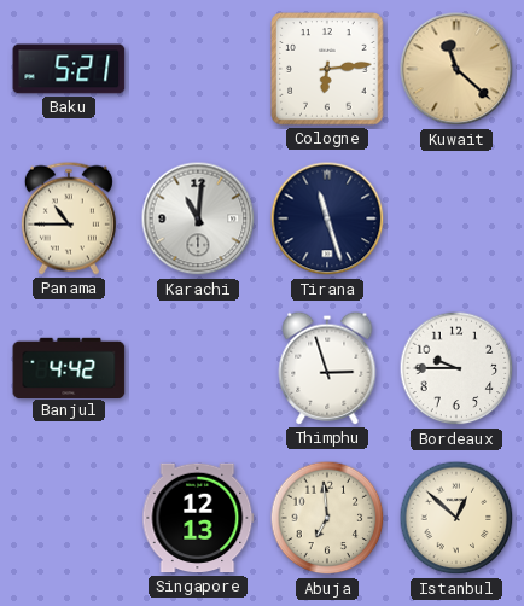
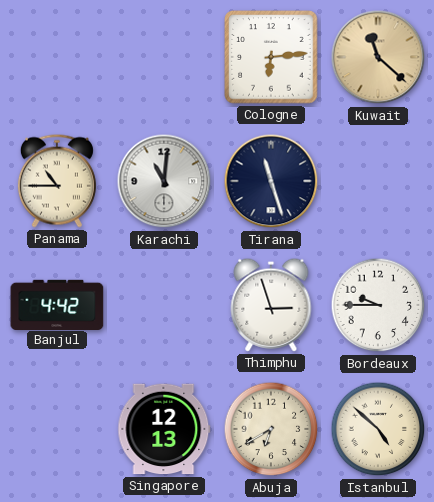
Baku: 5:21 -> none
Abuja: 6:59 -> 6:40
Istanbul: 12:52 -> 4:52
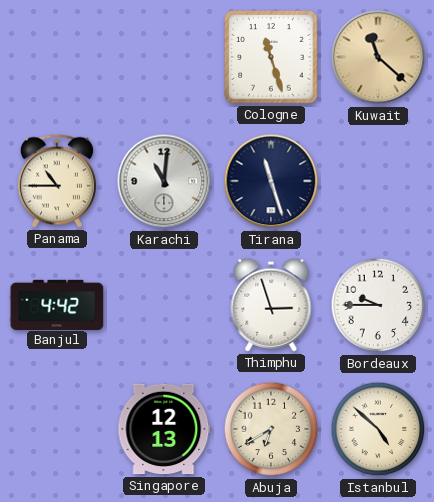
Cologne: 6:14 -> 11:27
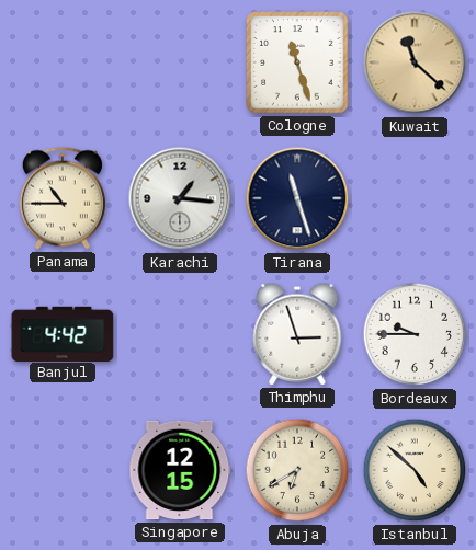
Karachi: 11:01 -> 1:16
Singapore: 12:13 -> 12:15
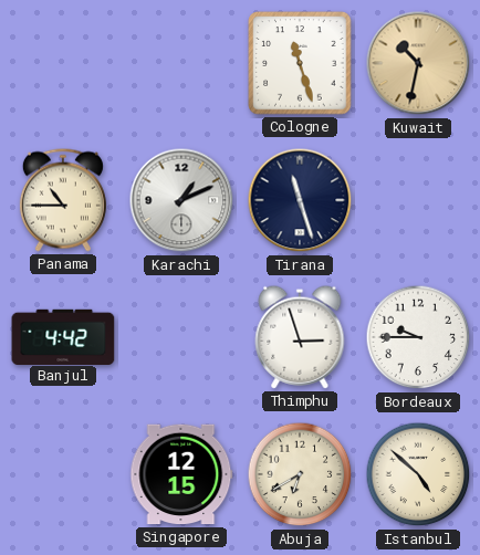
Kuwait: 11:22 -> 10:32
Karachi: 1:16 -> 1:11
